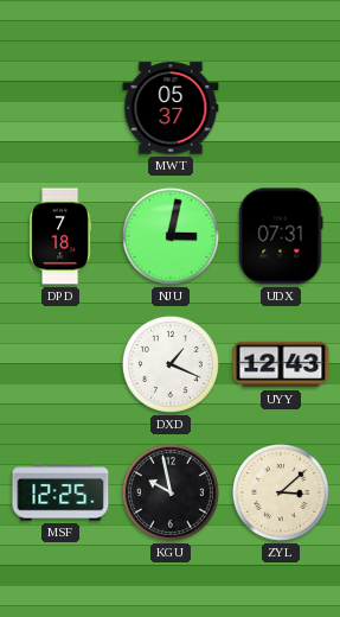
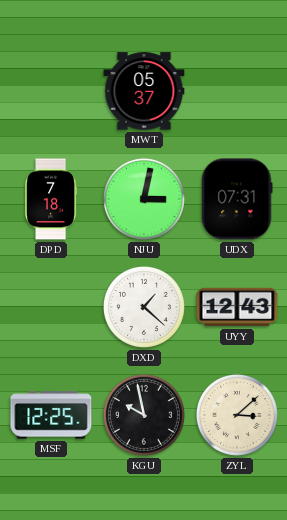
DXD: 1:19 -> 1:22
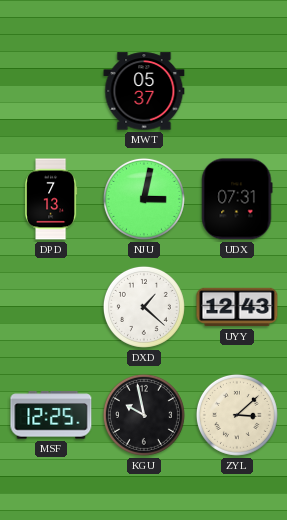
DPD: 7:18 -> 7:13
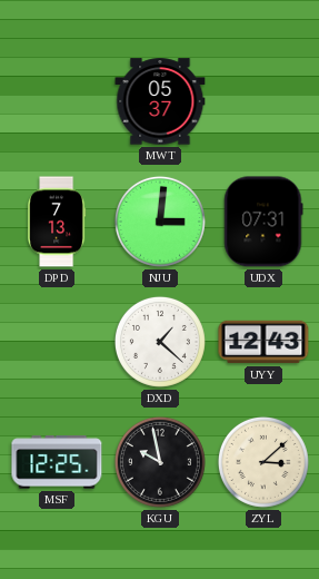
NJU: 3:02 -> 3:01
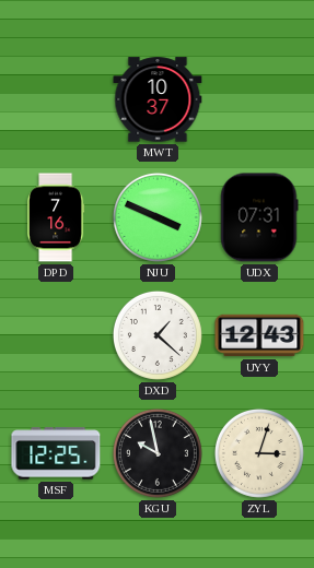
MWT: 05:37 -> 10:37
DPD: 7:13 -> 7:16
NJU: 3:01 -> 3:49
ZYL: 3:08 -> 3:03
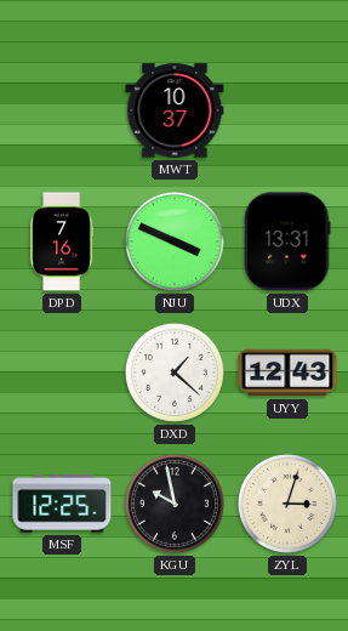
UDX: 07:31 -> 13:31
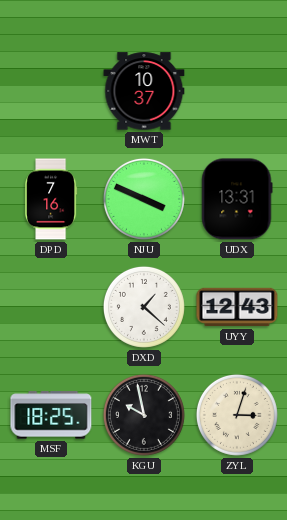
MSF: 12:25 -> 18:25
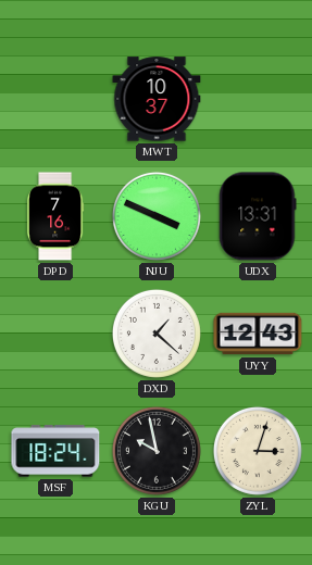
MSF: 18:25 -> 18:24
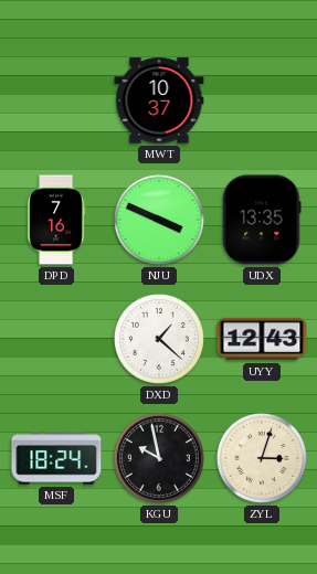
UDX: 13:31 -> 13:35
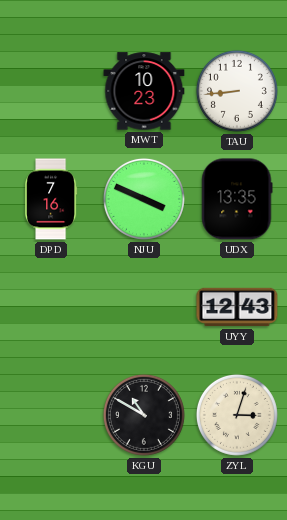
MWT: 10:37 -> 10:23
TAU: none -> 8:44
DXD: 1:22 -> none
MSF: 18:24 -> none
KGU: 9:58 -> 10:50
